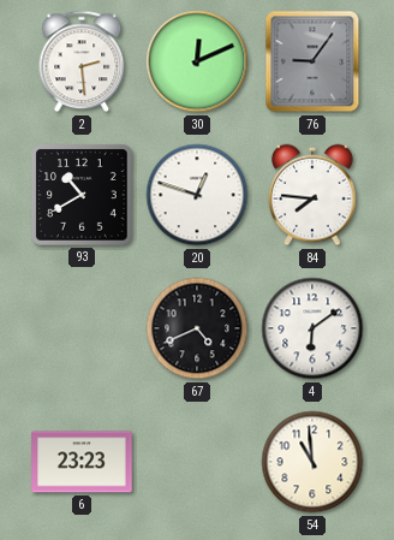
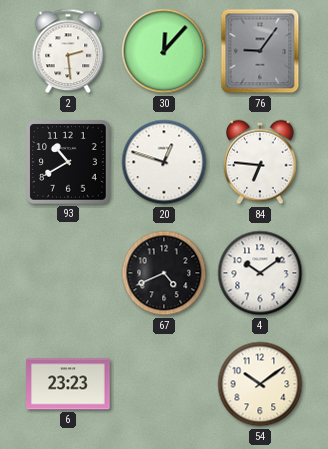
30: 12:11 -> 12:07
84: 7:46 -> 6:46
4: 6:09 -> 10:09
54: 10:59 -> 10:09
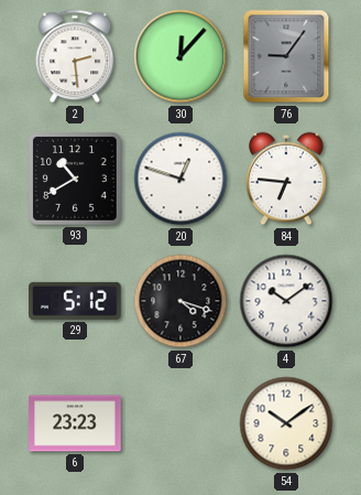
29: none -> 5:12
67: 4:41 -> 4:18
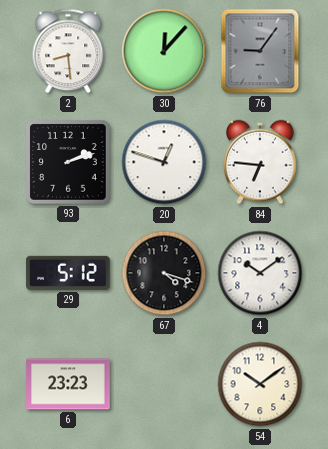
2: 2:29 -> 8:29
93: 10:40 -> 2:12
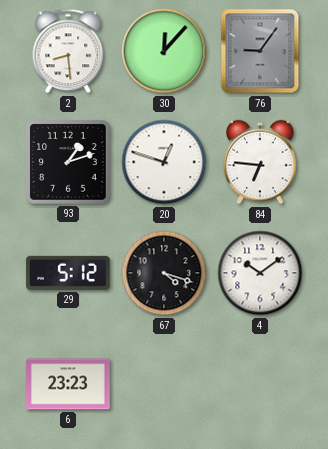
93: 2:12 -> 1:12
54: 10:09 -> none
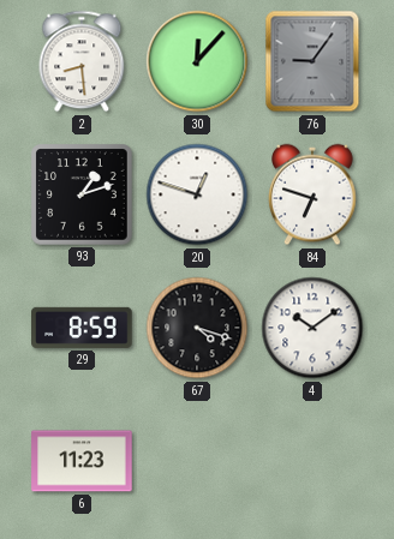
84: 6:46 -> 6:48
29: 5:12 -> 8:59
6: 23:23 -> 11:23
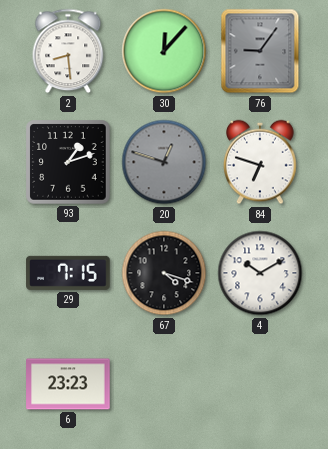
20 dial: white -> grey
29: 8:59 -> 7:15
4: 10:09 -> 10:10
6: 11:23 -> 23:23
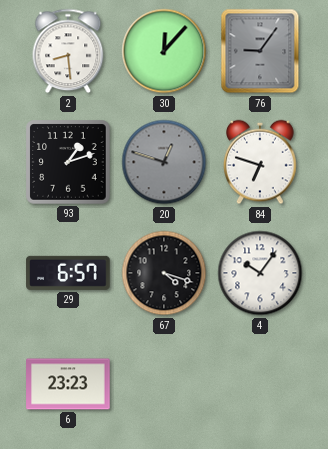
29: 7:15 -> 6:57
4: 10:10 -> 10:06
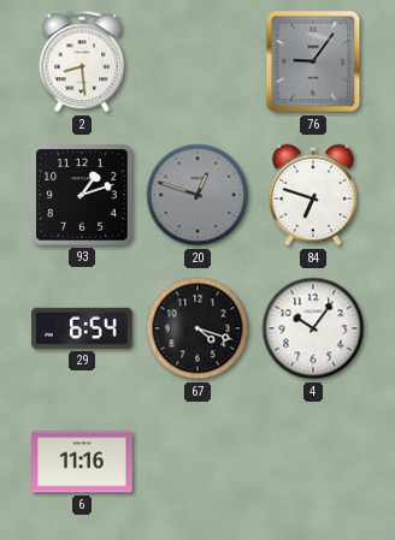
30: 12:07 -> none
29: 6:57 -> 6:54
6: 23:23 -> 11:16
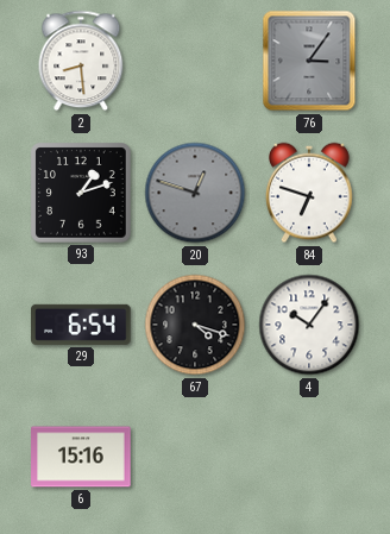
76: 9:06 -> 3:06
6: 11:16 -> 15:16
